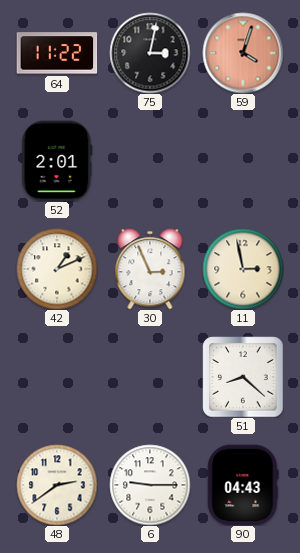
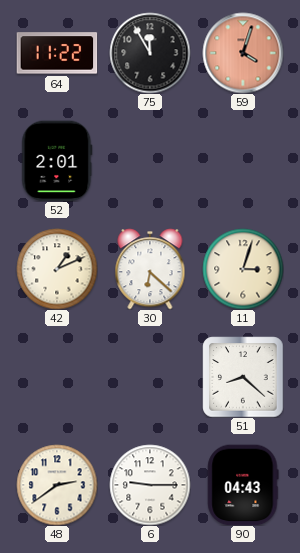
75: 3:02 -> 11:55
30: 2:56 -> 6:22
11: 2:58 -> 3:03
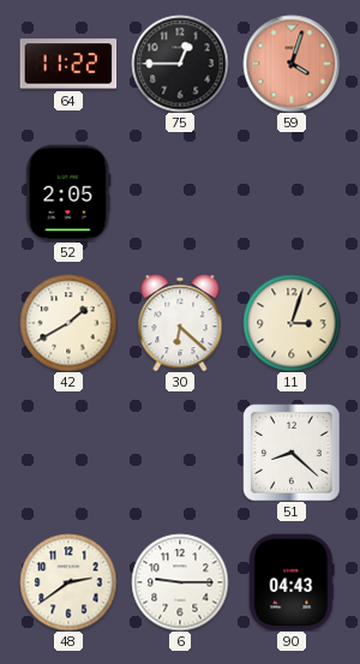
75: 11:55 -> 12:45
52: 2:01 -> 2:05
42: 1:11 -> 1:40
